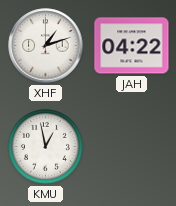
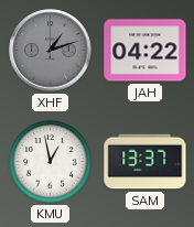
XHF dial: white -> grey
SAM: none -> 13:37
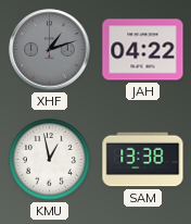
SAM: 13:37 -> 13:38
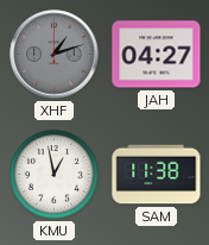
JAH: 04:22 -> 04:27
SAM: 13:38 -> 11:38
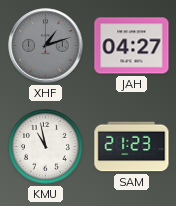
KMU: 12:58 -> 10:58
SAM: 11:38 -> 21:23
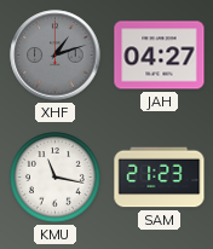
KMU: 10:58 -> 11:17
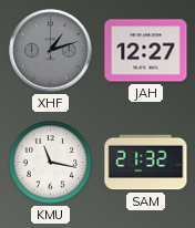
JAH: 04:27 -> 12:27
SAM: 21:23 -> 21:32
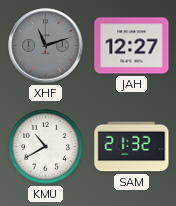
XHF: 1:12 -> 11:12
KMU: 11:17 -> 10:40
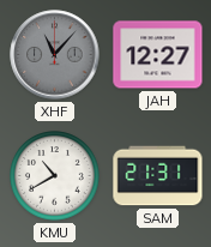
XHF: 11:12 -> 11:07
SAM: 21:32 -> 21:31
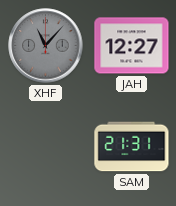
KMU: 10:40 -> none
